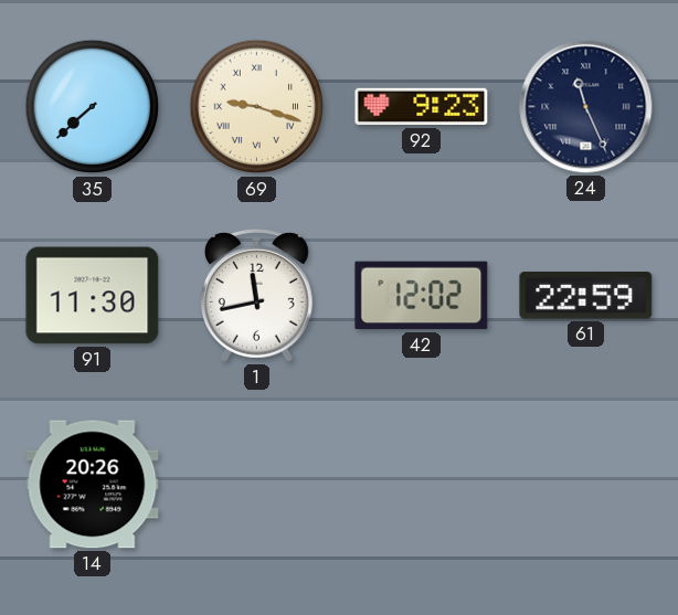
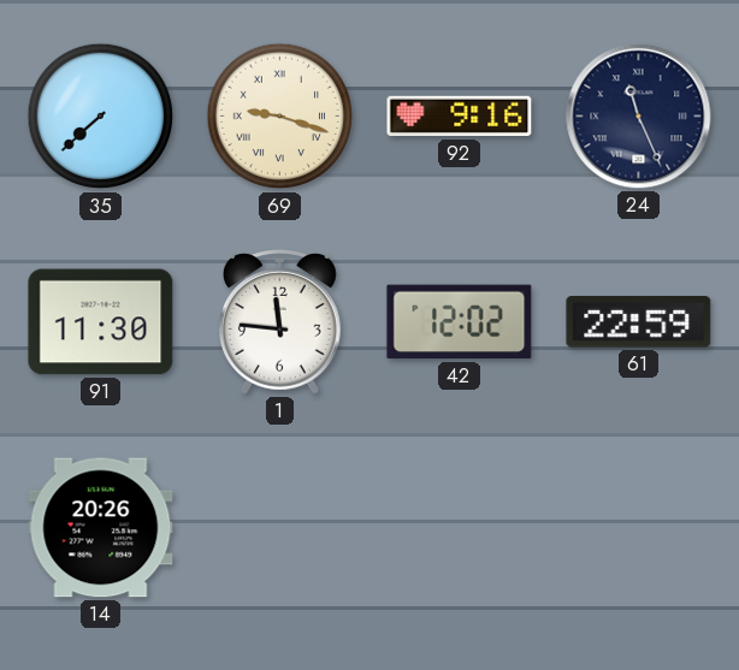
92: 9:23 -> 9:16
1: 11:43 -> 11:46
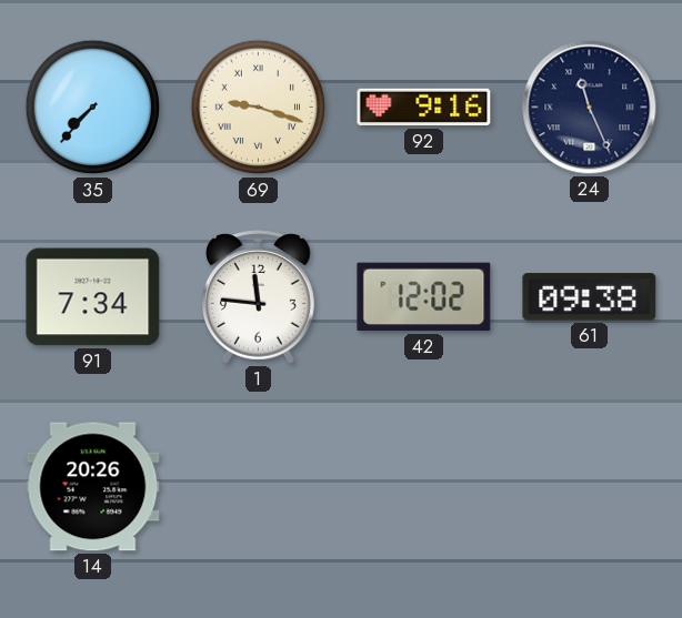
35: 7:38 -> 7:37
91: 11:30 -> 7:34
61: 22:59 -> 09:38
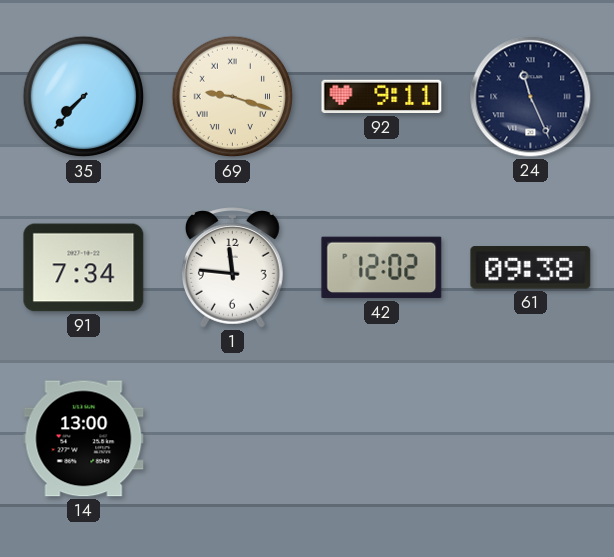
92: 9:16 -> 9:11
14: 20:26 -> 13:00
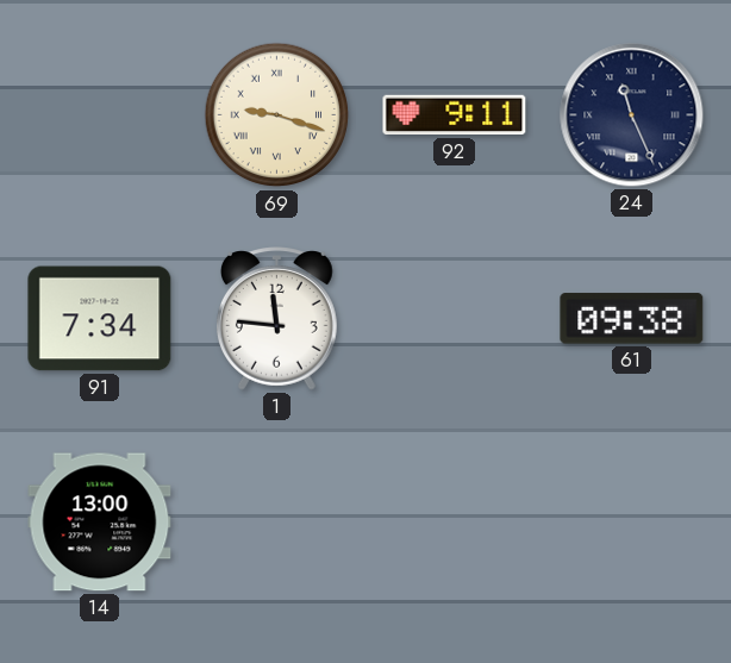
35: 7:37 -> none
42: 12:02 -> none
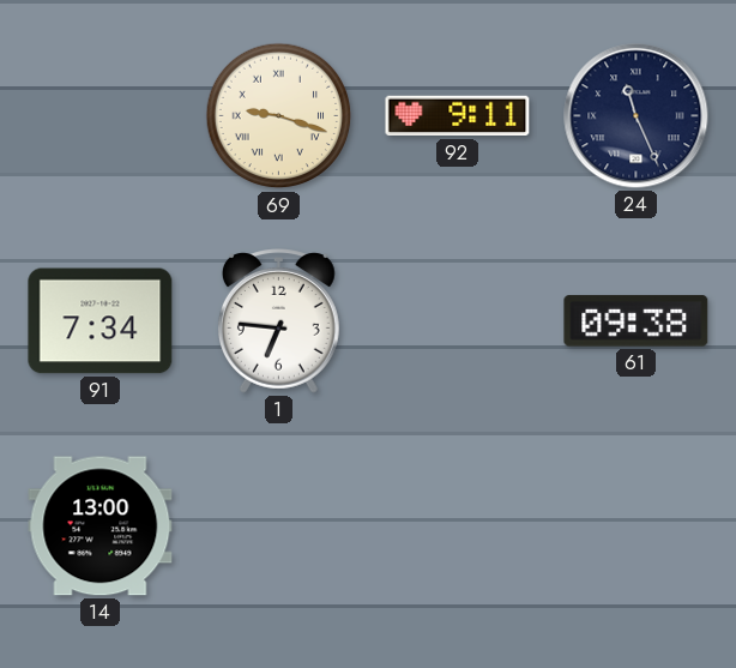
1: 11:46 -> 6:46
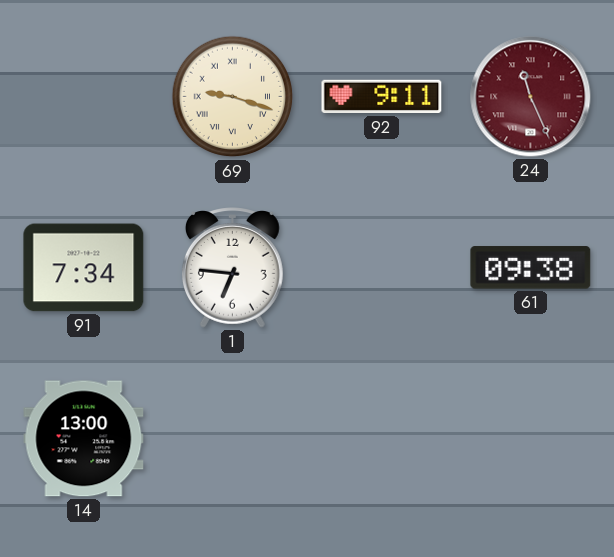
24 dial: navy -> burgundy
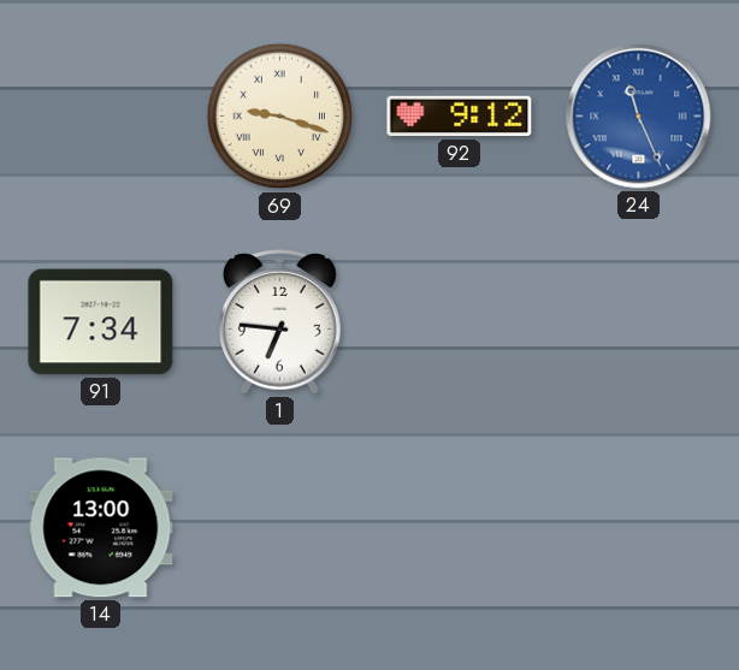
92: 9:11 -> 9:12
24 dial: burgundy -> blue
61: 09:38 -> none
